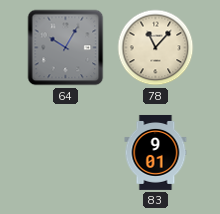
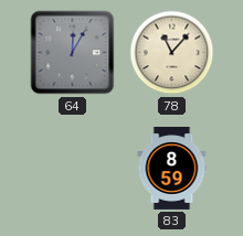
64: 10:05 -> 12:05
83: 9:01 -> 8:59
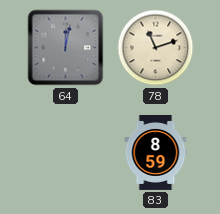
64: 12:05 -> 12:02
78: 11:07 -> 11:12
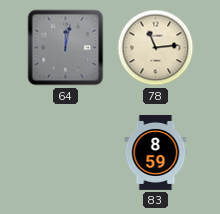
78: 11:12 -> 11:14
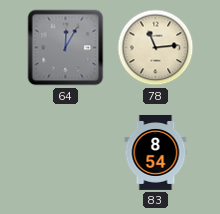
64: 12:02 -> 12:05
83: 8:59 -> 8:54
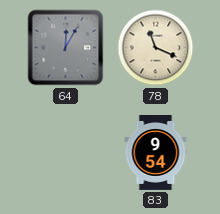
78: 11:14 -> 11:19
83: 8:54 -> 9:54
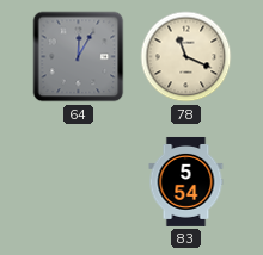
83: 9:54 -> 5:54
